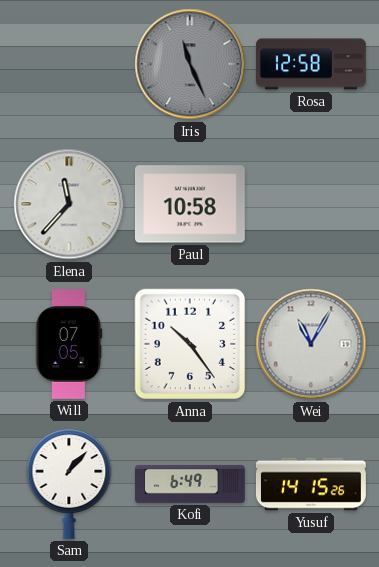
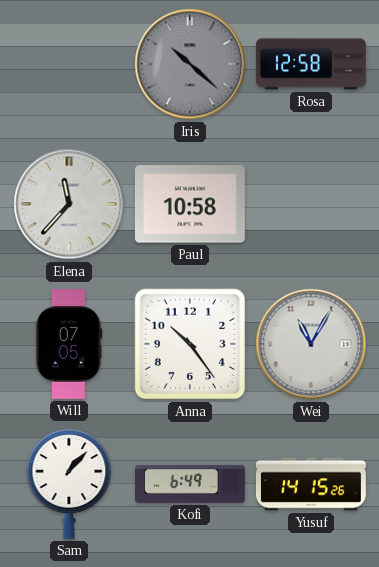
Iris: 11:26 -> 10:22
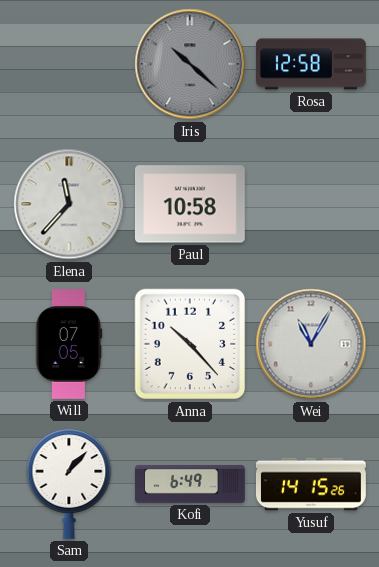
Anna: 10:24 -> 10:23
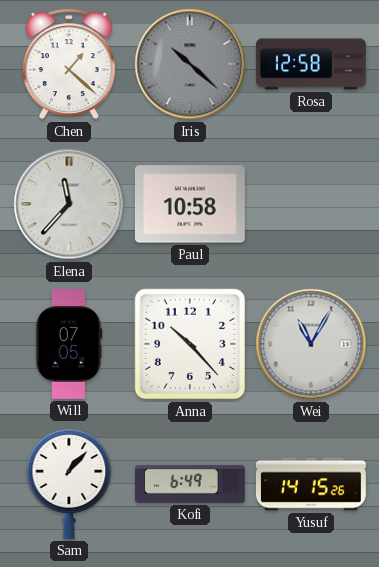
Chen: none -> 1:22
